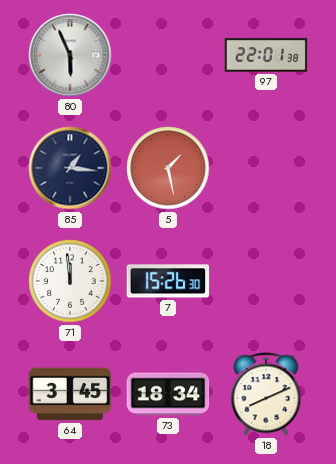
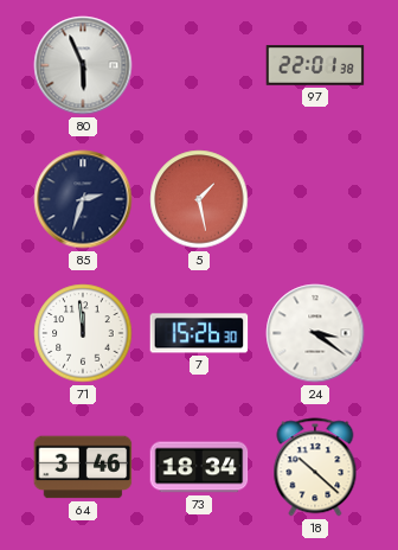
85: 1:16 -> 2:33
24: none -> 3:21
64: 3:45 -> 3:46
18: 8:11 -> 10:22
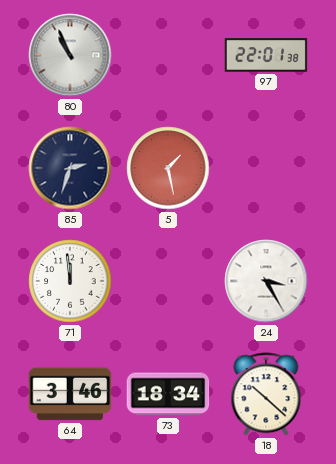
80: 5:56 -> 10:56
7: 15:26 -> none
24: 3:21 -> 3:25
